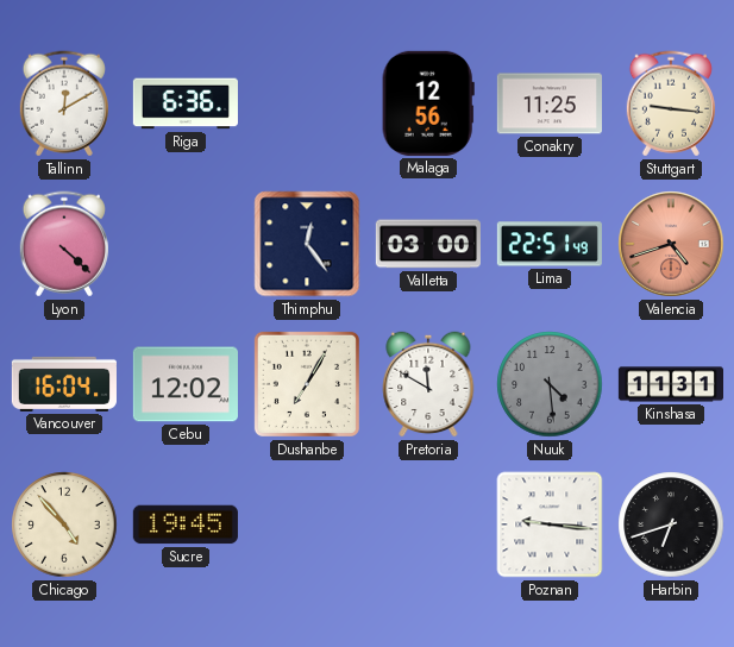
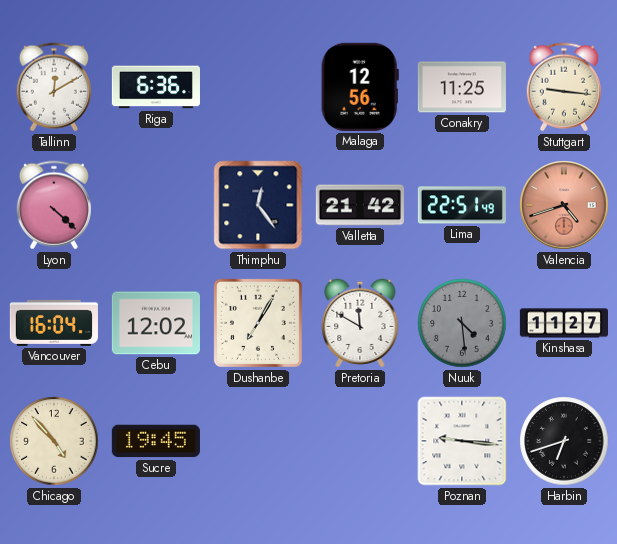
Valletta: 03:00 -> 21:42
Kinshasa: 11:31 -> 11:27
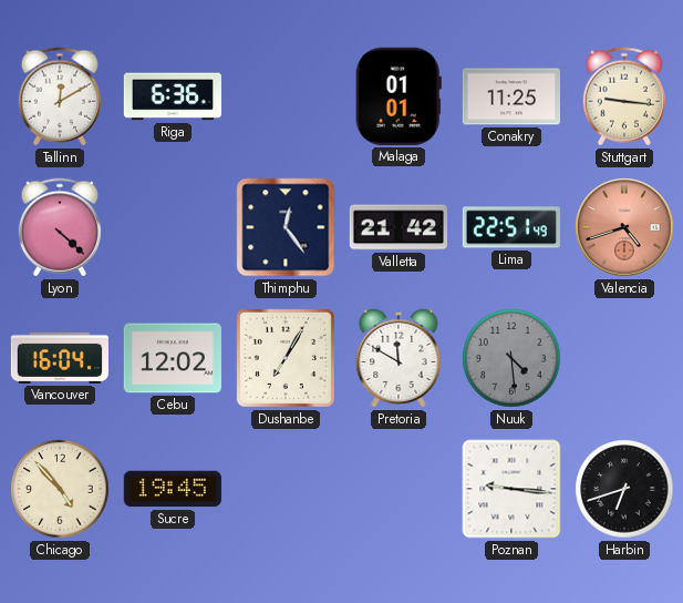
Malaga: 12:56 -> 01:01
Kinshasa: 11:27 -> none
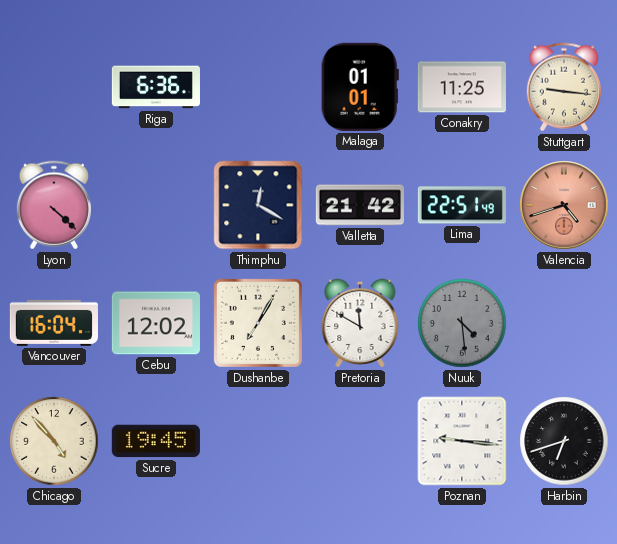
Tallinn: 12:10 -> none
Thimphu: 12:24 -> 12:20
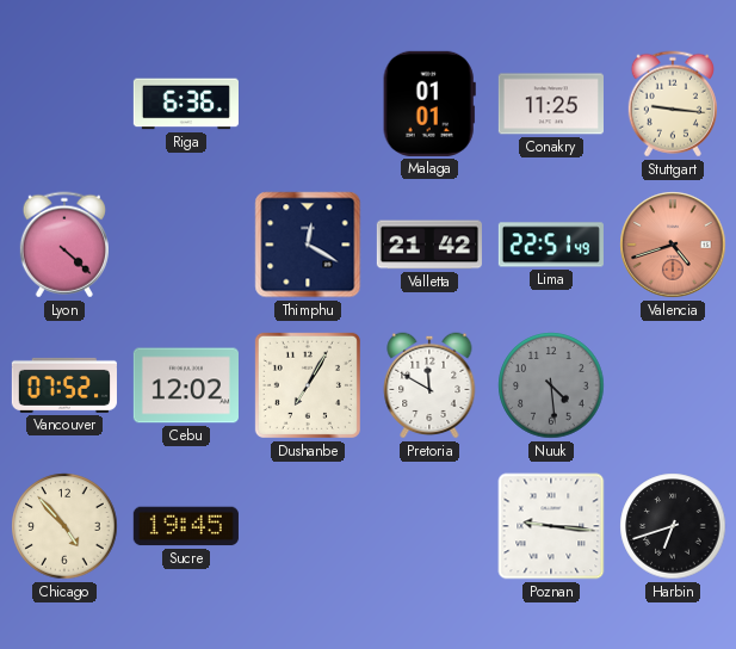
Vancouver: 16:04 -> 07:52
